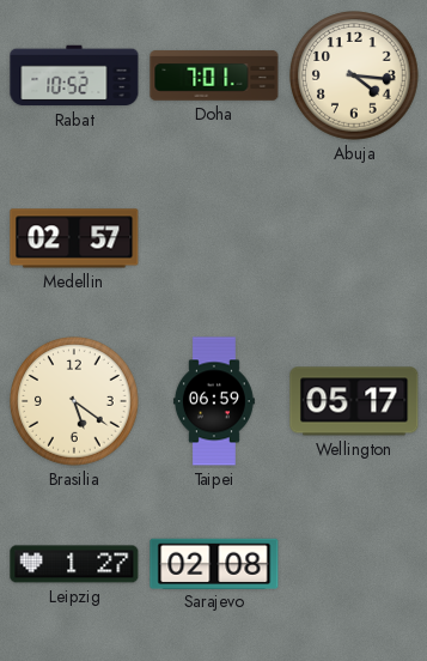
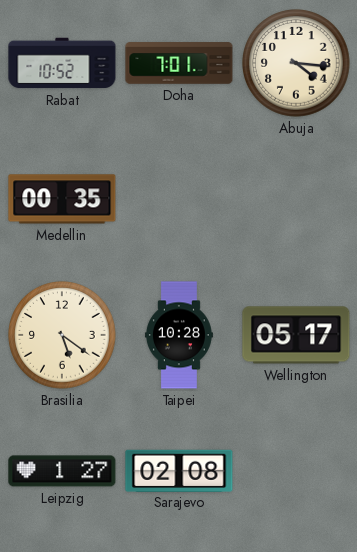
Medellin: 02:57 -> 00:35
Taipei: 06:59 -> 10:28
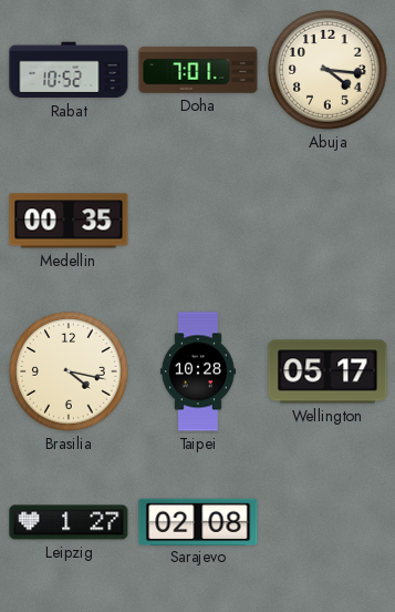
Brasilia: 5:21 -> 4:17
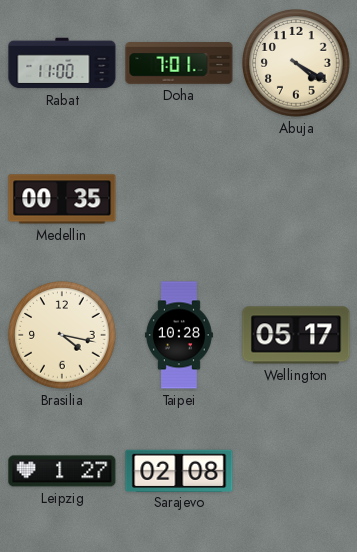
Rabat: 10:52 -> 11:00
Abuja: 4:16 -> 4:20
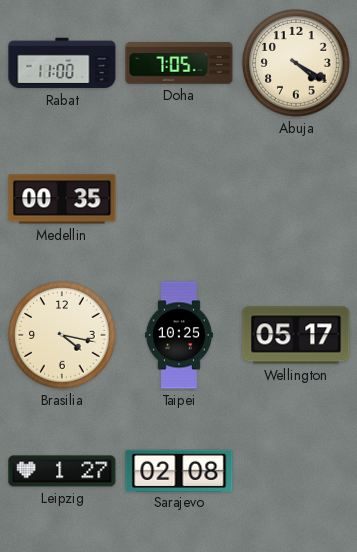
Doha: 7:01 -> 7:05
Taipei: 10:28 -> 10:25
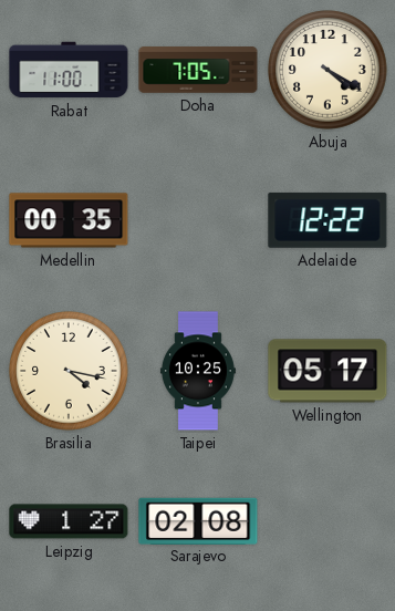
Adelaide: none -> 12:22
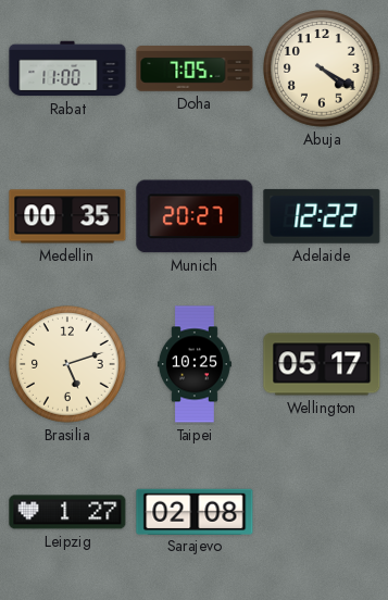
Munich: none -> 20:27
Brasilia: 4:17 -> 5:12
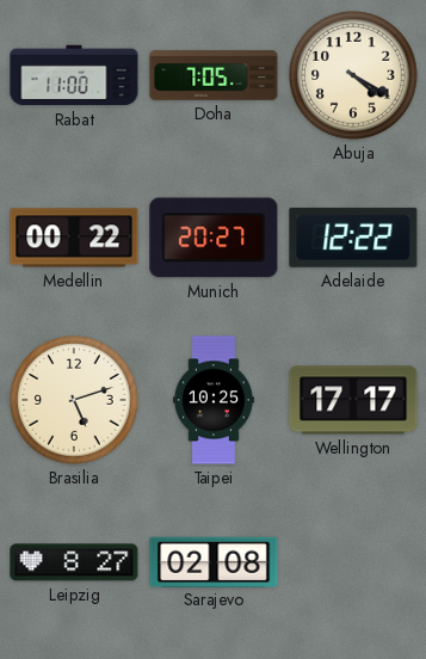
Medellin: 00:35 -> 00:22
Wellington: 05:17 -> 17:17
Leipzig: 1:27 -> 8:27
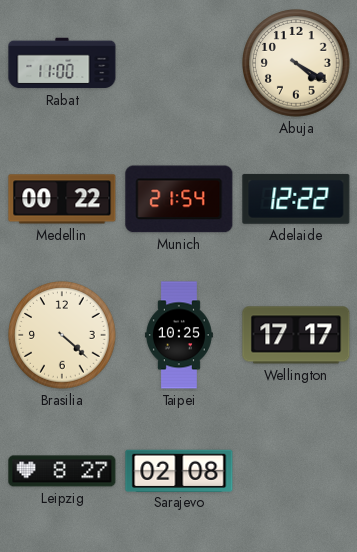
Doha: 7:05 -> none
Munich: 20:27 -> 21:54
Brasilia: 5:12 -> 4:22
